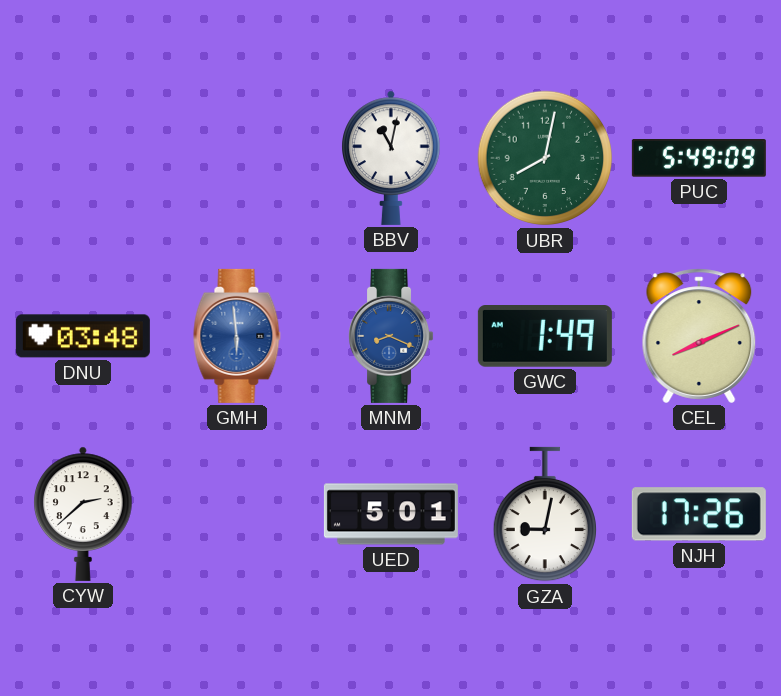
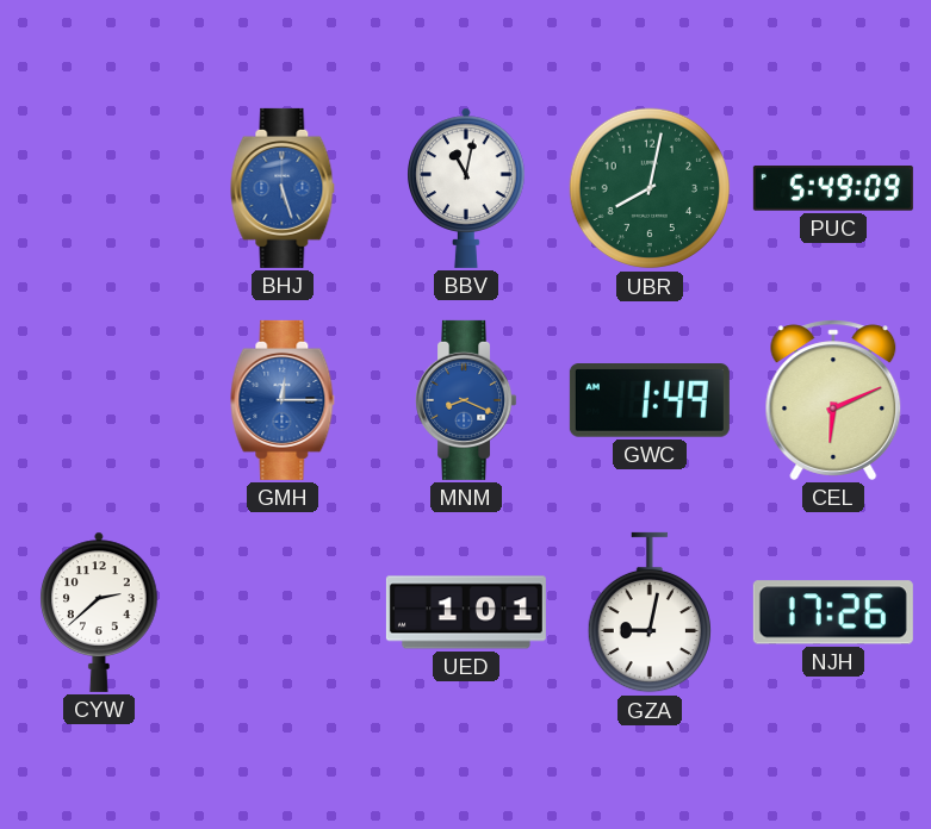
BHJ: none -> 5:27
DNU: 03:48 -> none
GMH: 5:59 -> 12:15
CEL: 8:11 -> 6:11
UED: 5:01 -> 1:01
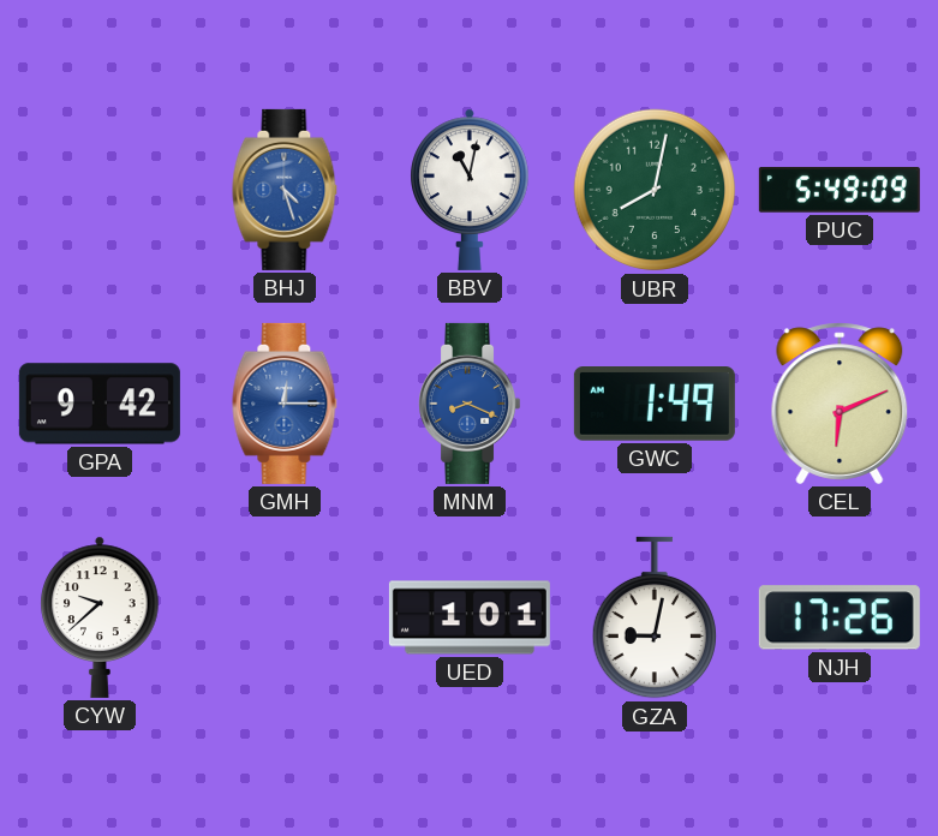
BHJ: 5:27 -> 4:27
GPA: none -> 9:42
CYW: 2:38 -> 9:38
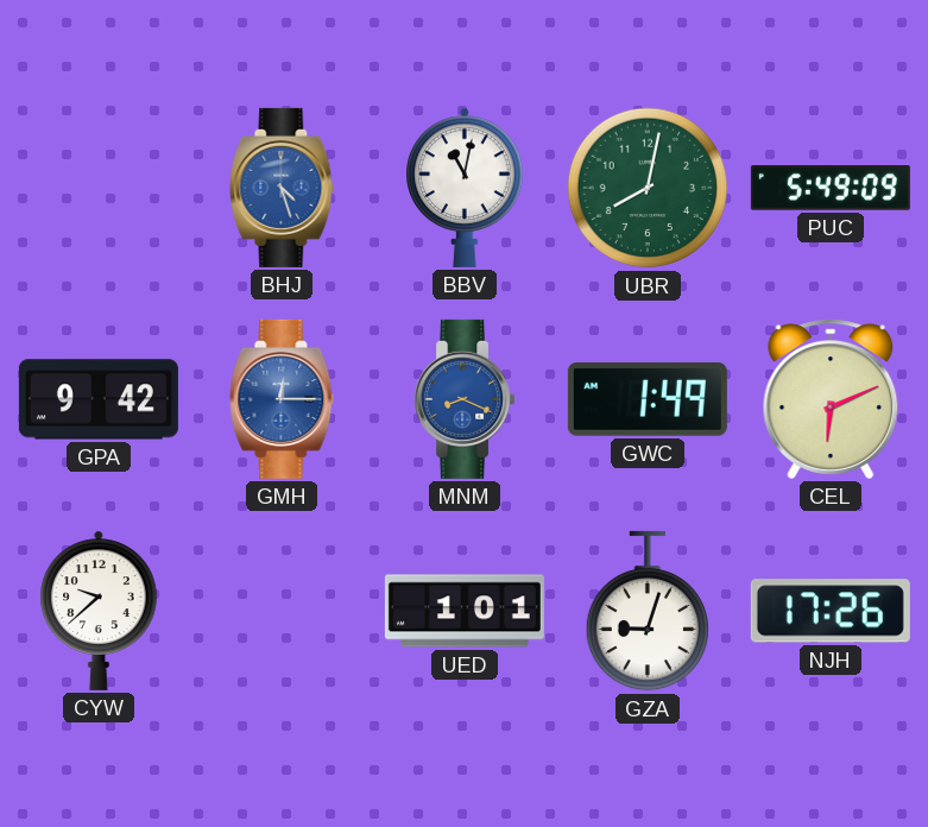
GZA: 9:02 -> 9:03
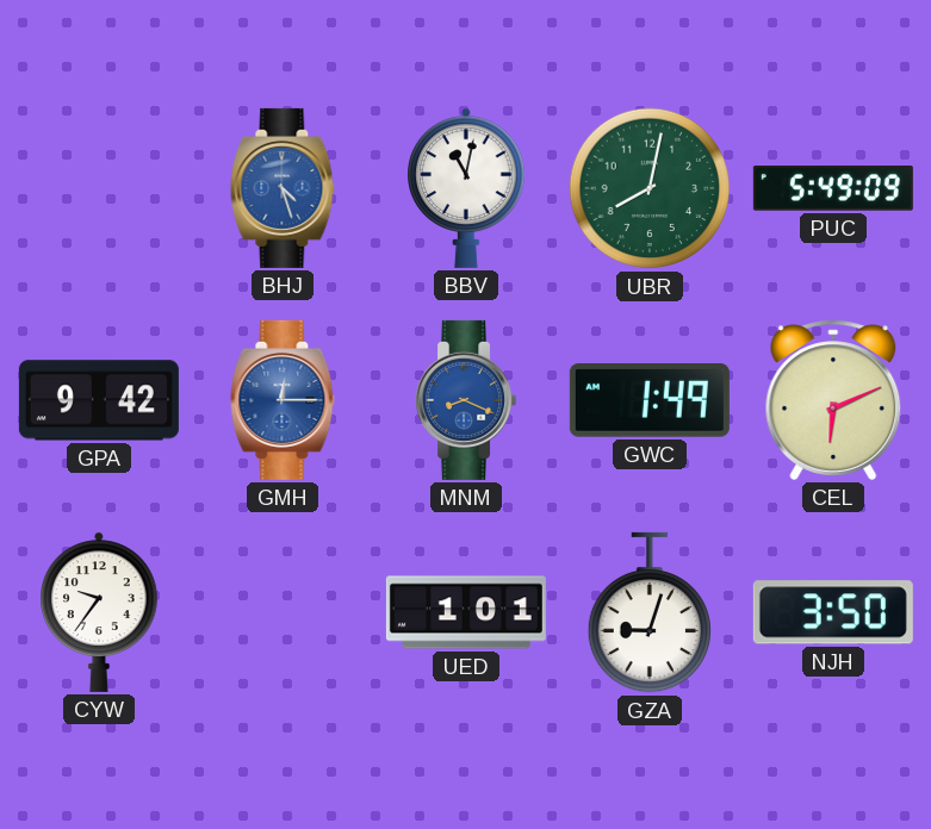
CYW: 9:38 -> 9:36
NJH: 17:26 -> 3:50
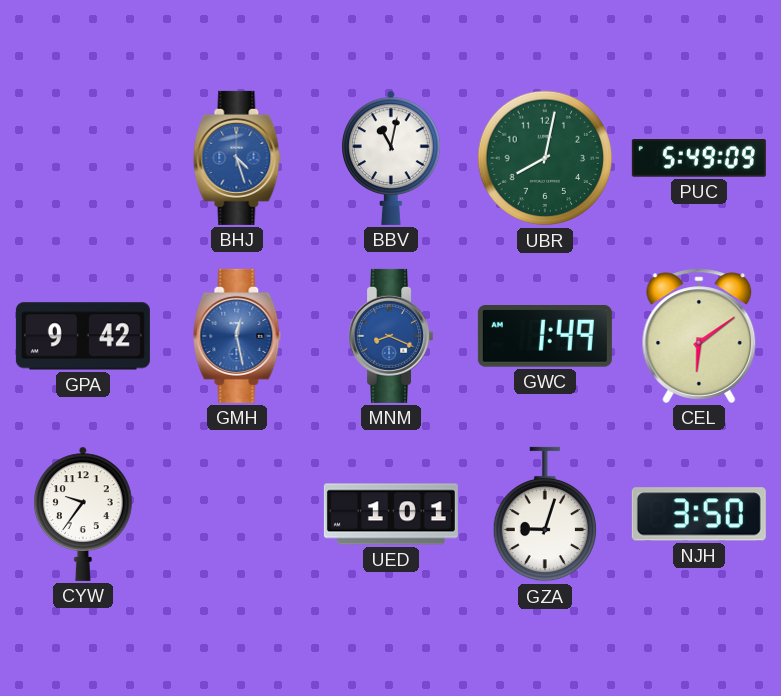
GMH: 12:15 -> 12:28
CEL: 6:11 -> 6:09
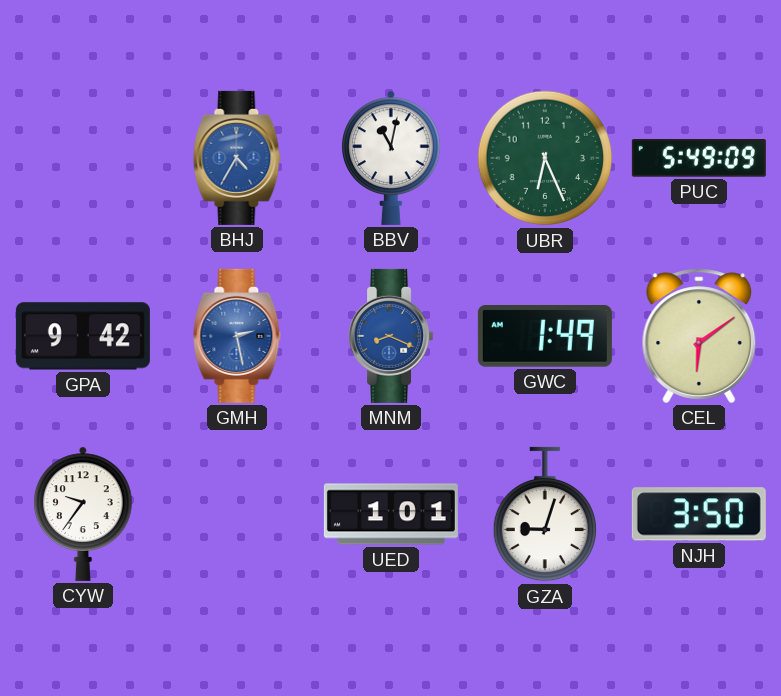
BHJ: 4:27 -> 4:35
UBR: 8:02 -> 6:26
GMH: 12:28 -> 2:28
